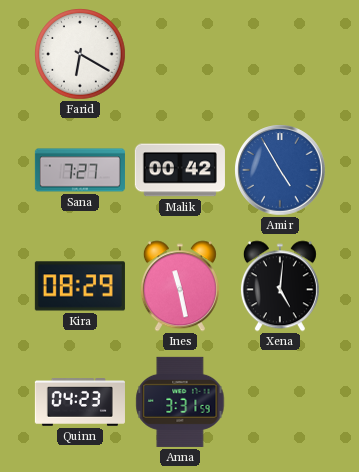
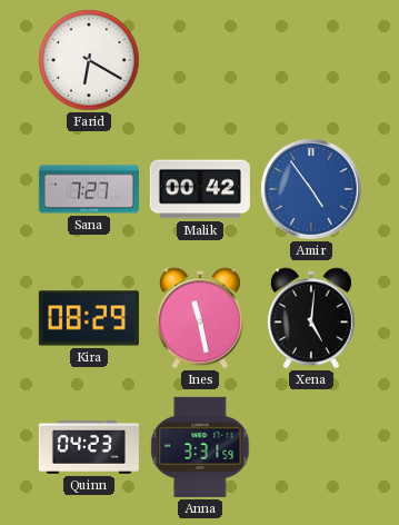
Amir: 4:55 -> 4:54
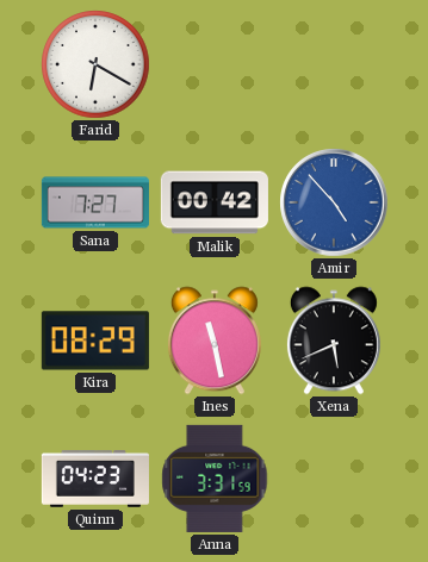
Amir: 4:54 -> 4:53
Xena: 5:01 -> 5:41
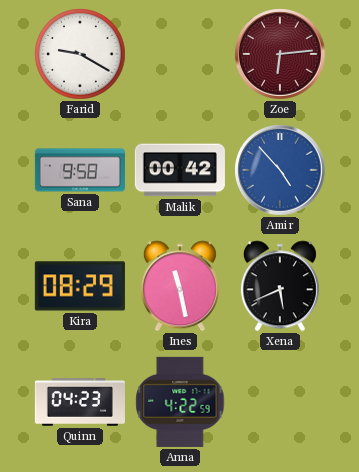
Farid: 6:20 -> 9:20
Zoe: none -> 6:14
Sana: 7:27 -> 9:58
Anna: 3:31 -> 4:22
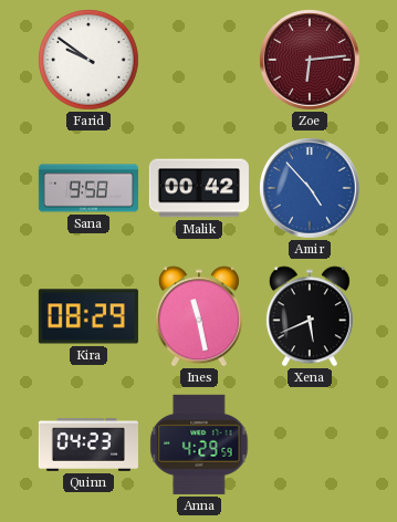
Farid: 9:20 -> 9:51
Anna: 4:22 -> 4:29
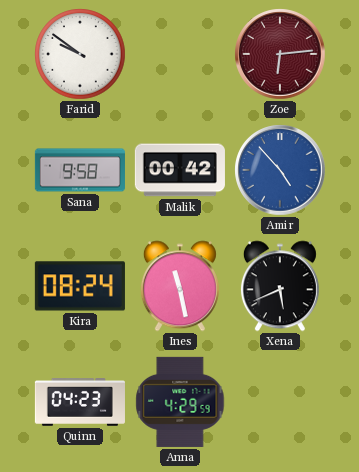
Kira: 08:29 -> 08:24
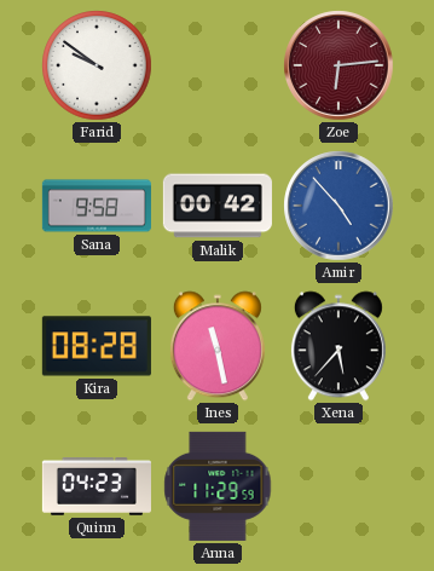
Kira: 08:24 -> 08:28
Xena: 5:41 -> 5:37
Anna: 4:29 -> 11:29
